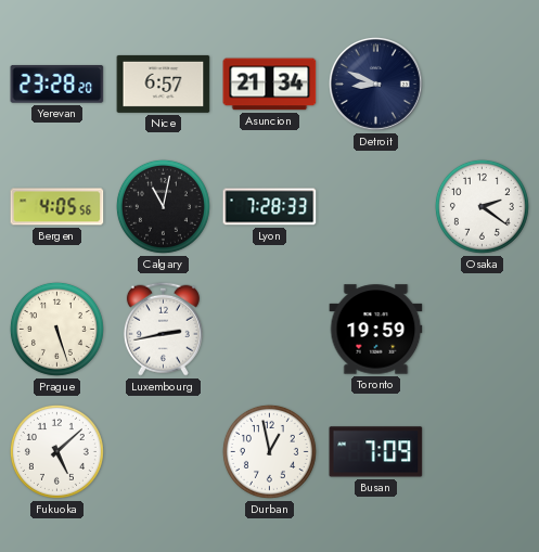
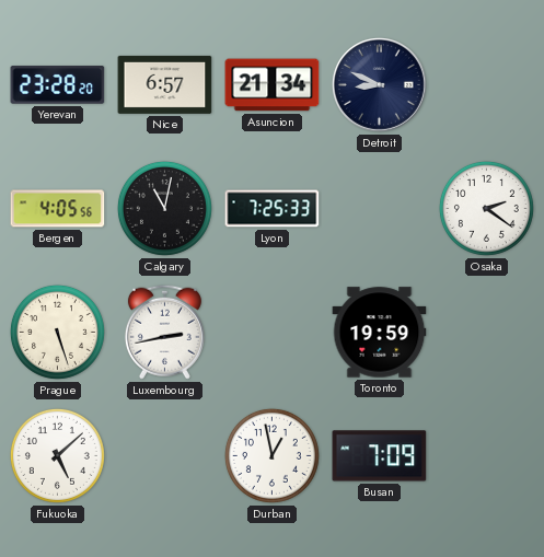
Lyon: 7:28 -> 7:25
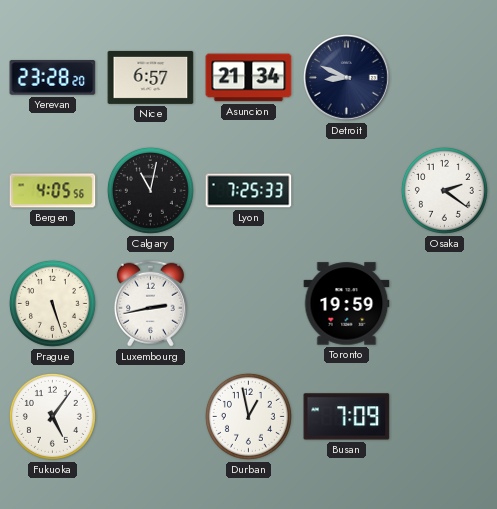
Fukuoka: 5:08 -> 5:06
